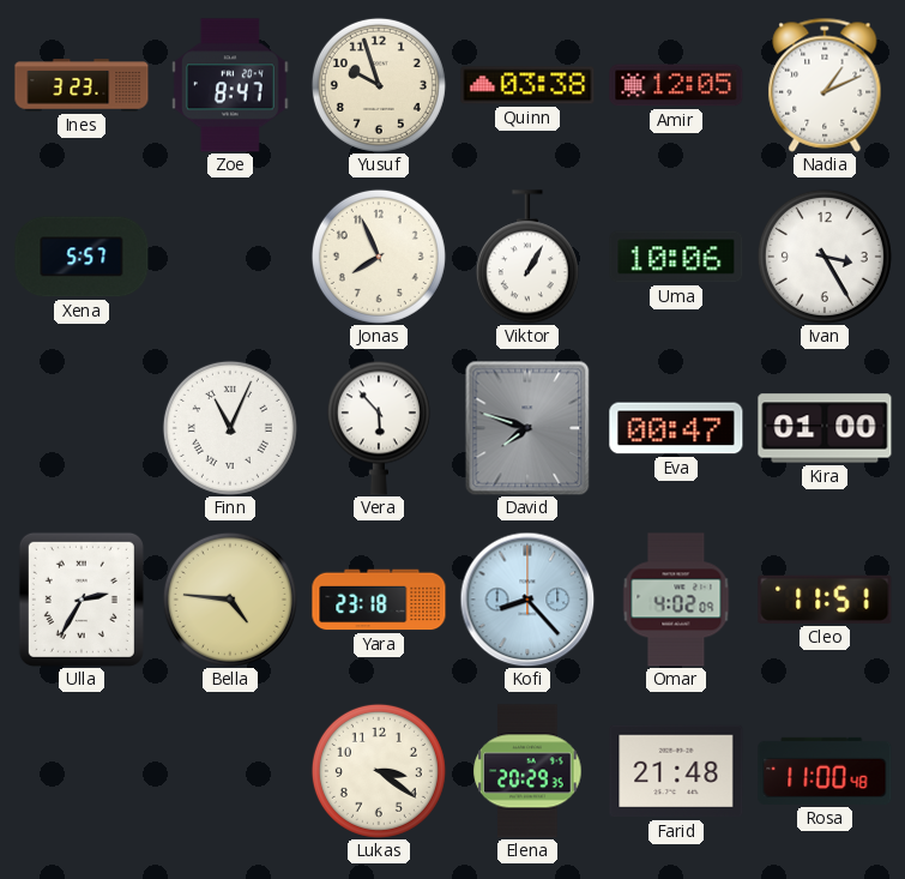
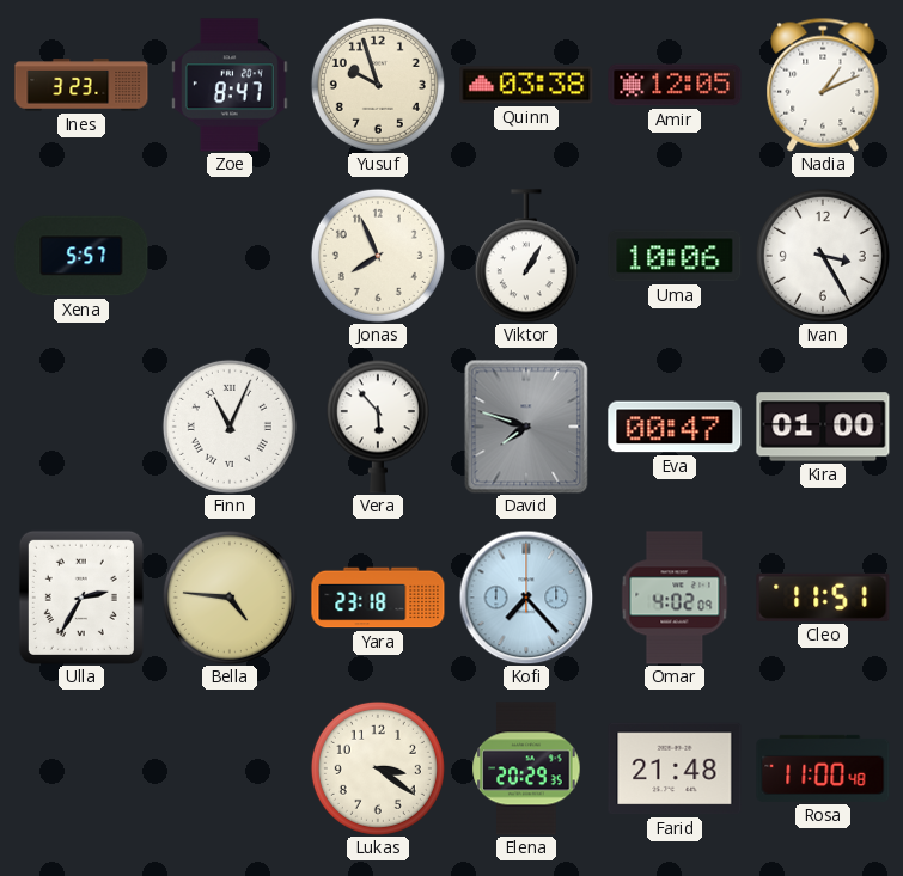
Kofi: 8:23 -> 7:23
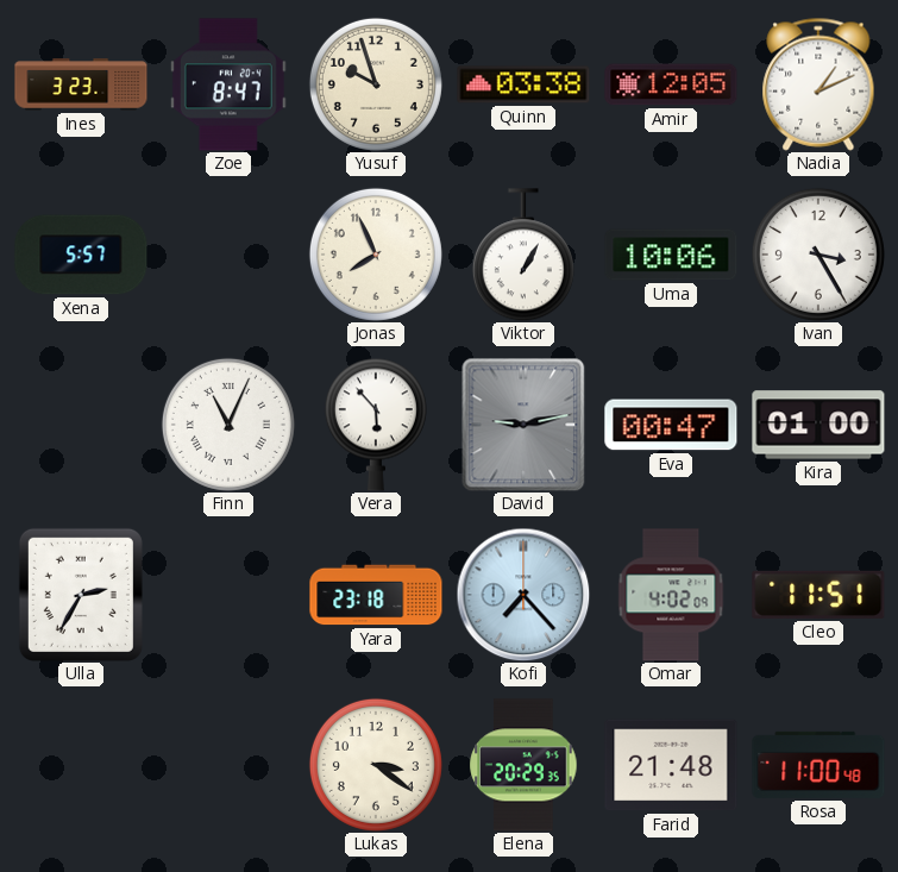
David: 7:48 -> 9:13
Bella: 4:46 -> none
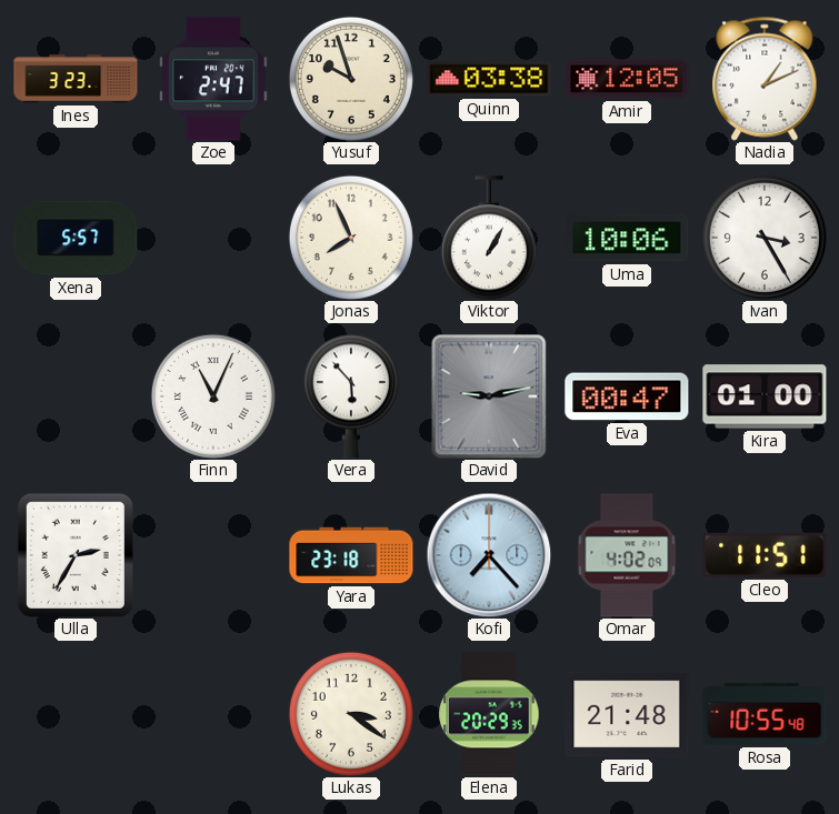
Zoe: 8:47 -> 2:47
Rosa: 11:00 -> 10:55
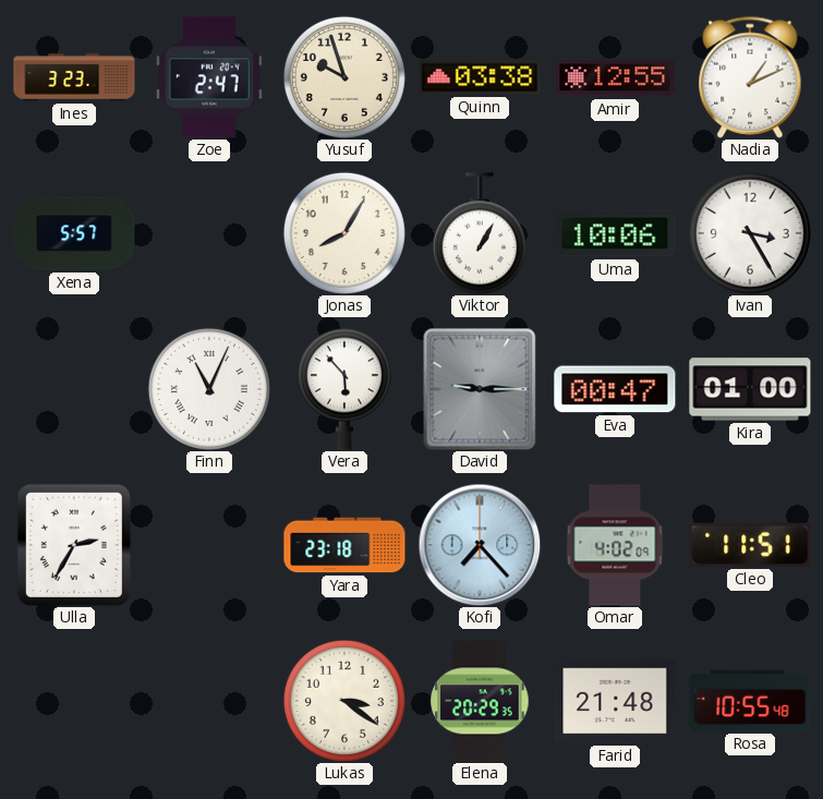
Amir: 12:05 -> 12:55
Jonas: 7:56 -> 8:05
David: 9:13 -> 9:15
